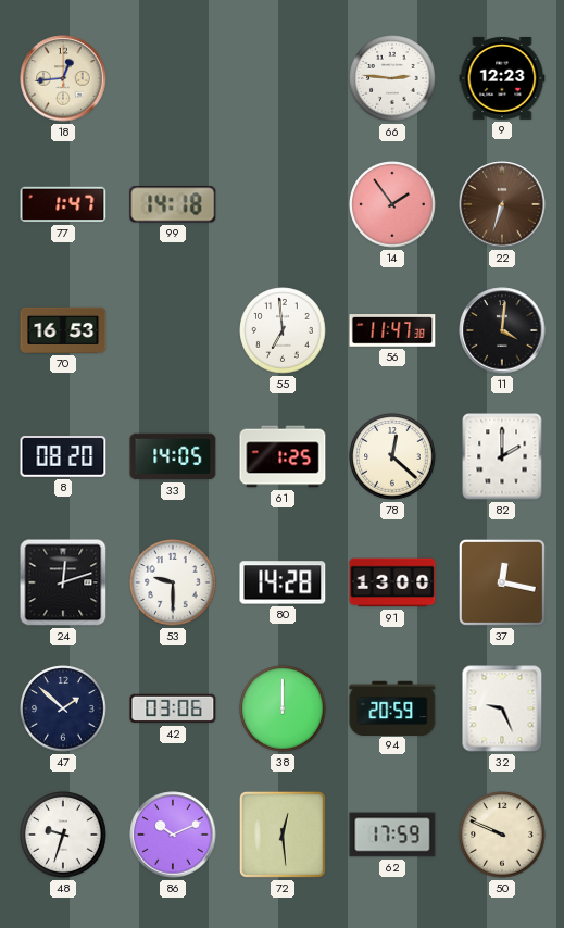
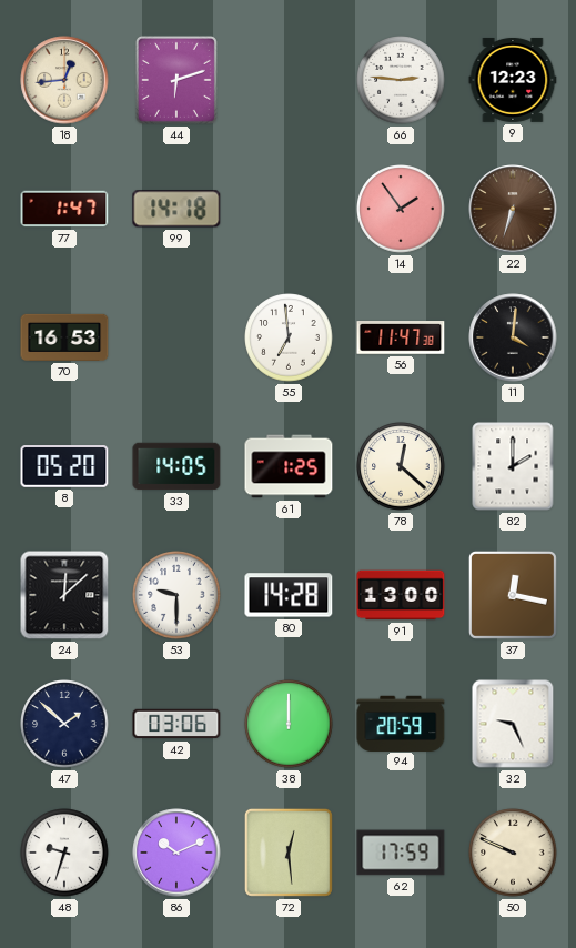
44: none -> 6:12
8: 08:20 -> 05:20
24: 12:12 -> 12:08
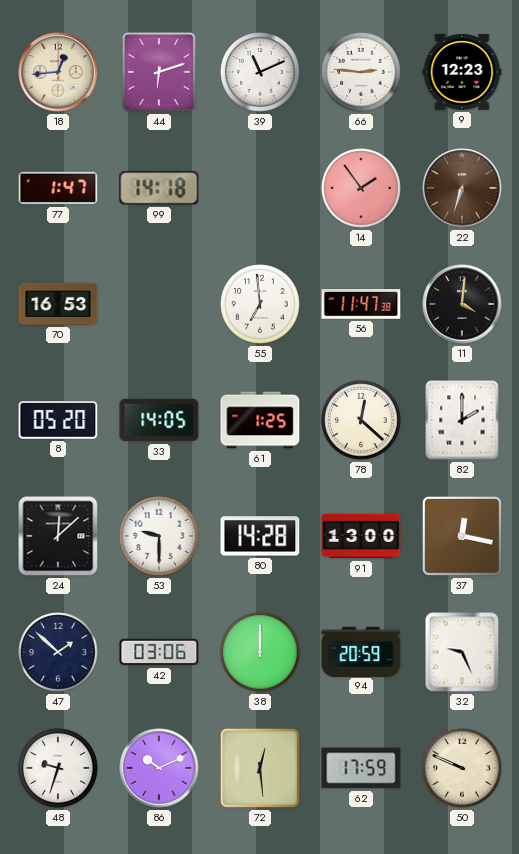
39: none -> 11:11
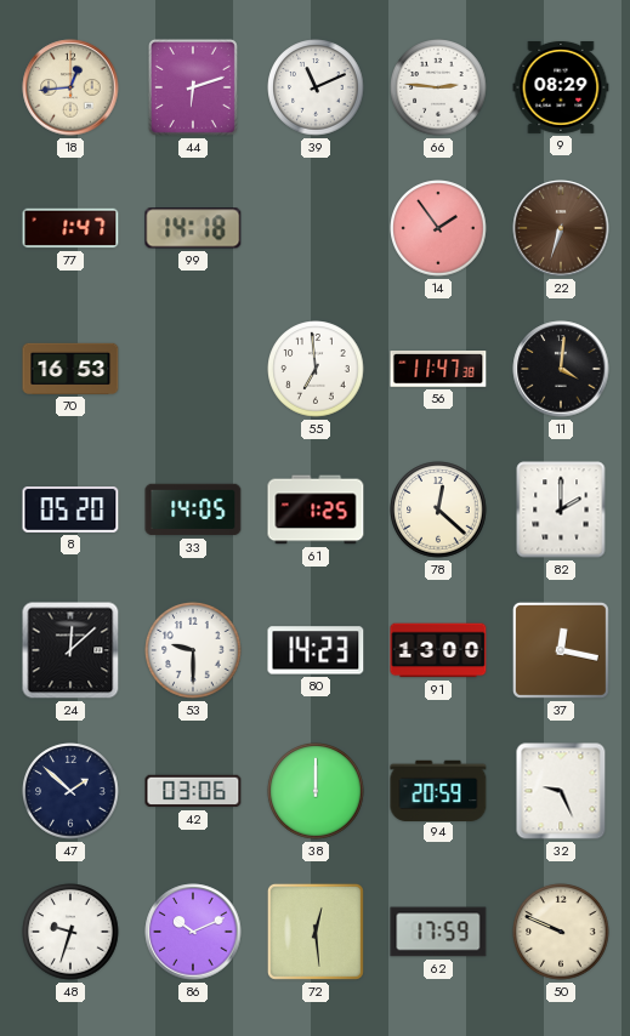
9: 12:23 -> 08:29
80: 14:28 -> 14:23
